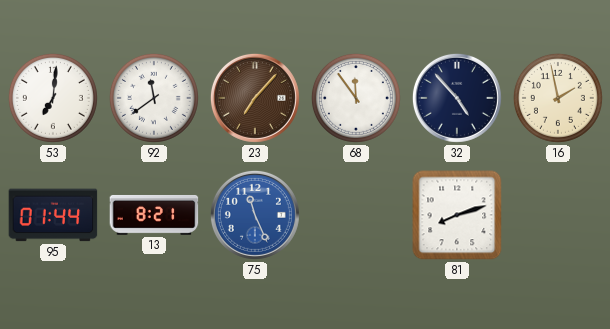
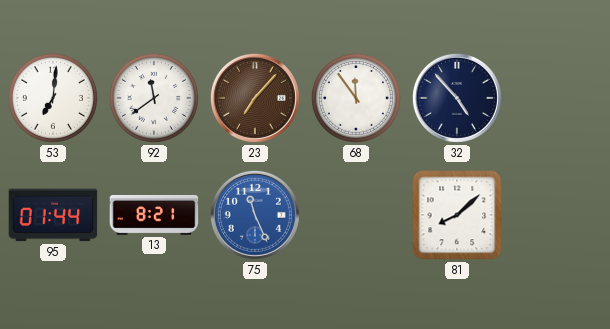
16: 1:58 -> none
81: 8:12 -> 8:08
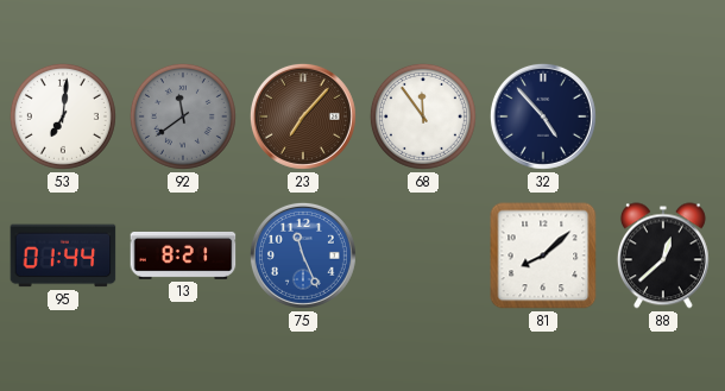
92 dial: white -> grey
88: none -> 12:38
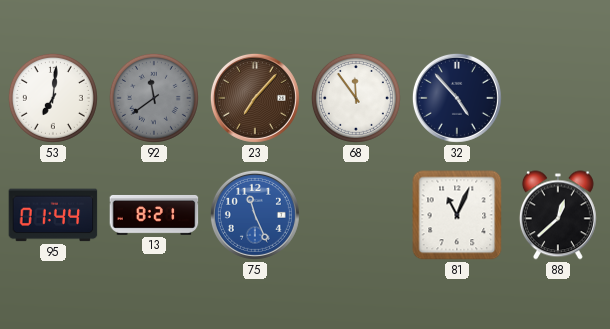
81: 8:08 -> 11:04
